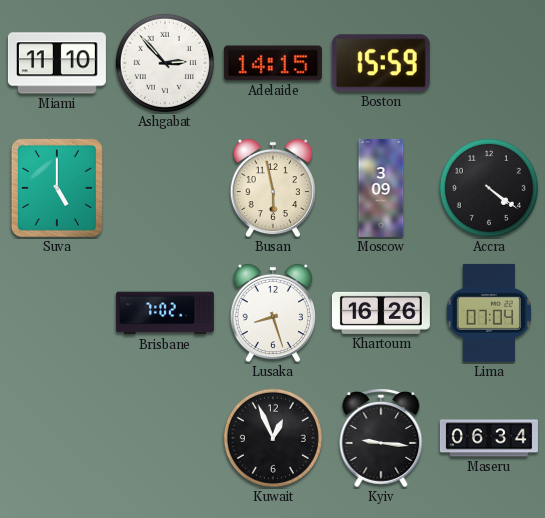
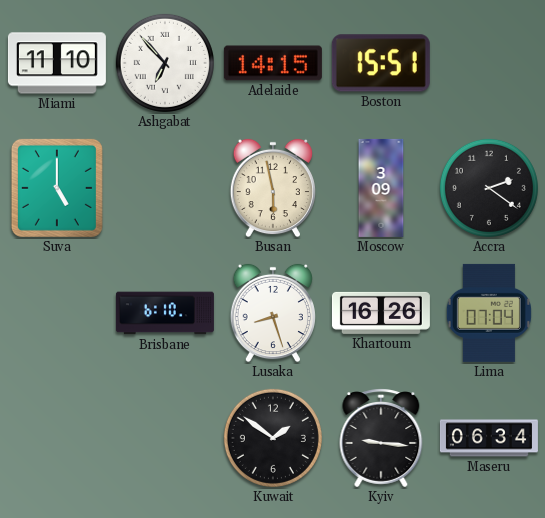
Ashgabat: 2:53 -> 6:53
Boston: 15:59 -> 15:51
Accra: 4:21 -> 2:21
Brisbane: 7:02 -> 6:10
Kuwait: 12:56 -> 1:51
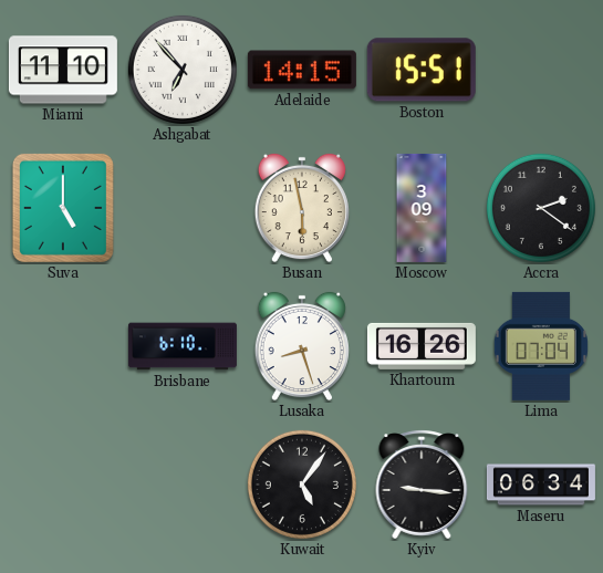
Kuwait: 1:51 -> 5:06
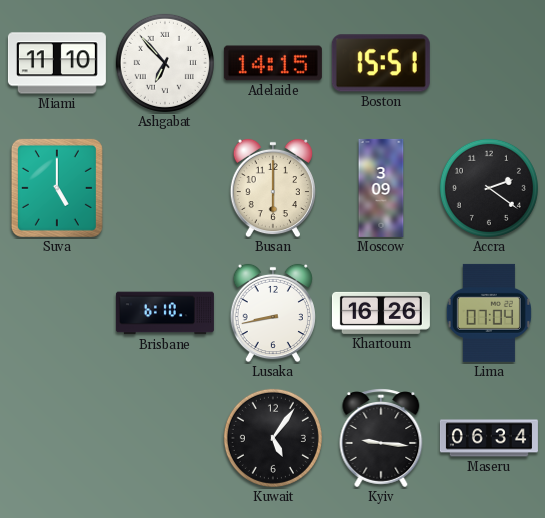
Busan: 5:58 -> 6:00
Lusaka: 8:27 -> 8:43
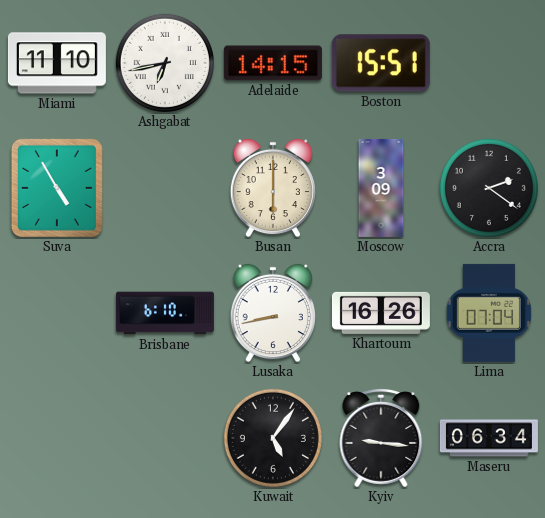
Ashgabat: 6:53 -> 6:43
Suva: 5:00 -> 4:55
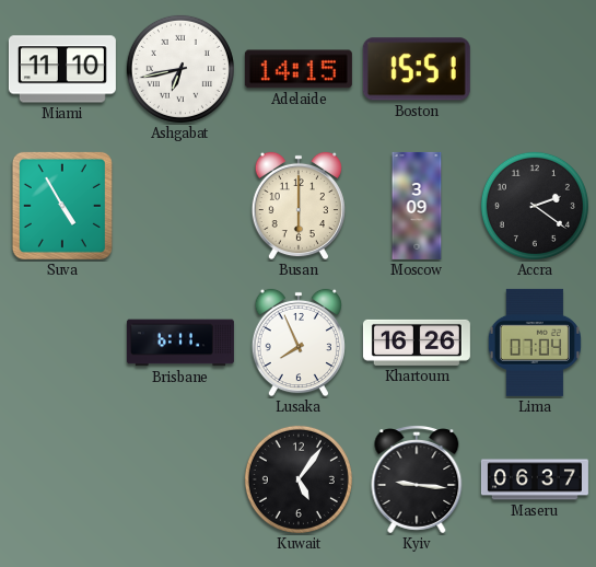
Brisbane: 6:10 -> 6:11
Lusaka: 8:43 -> 7:56
Maseru: 06:34 -> 06:37
